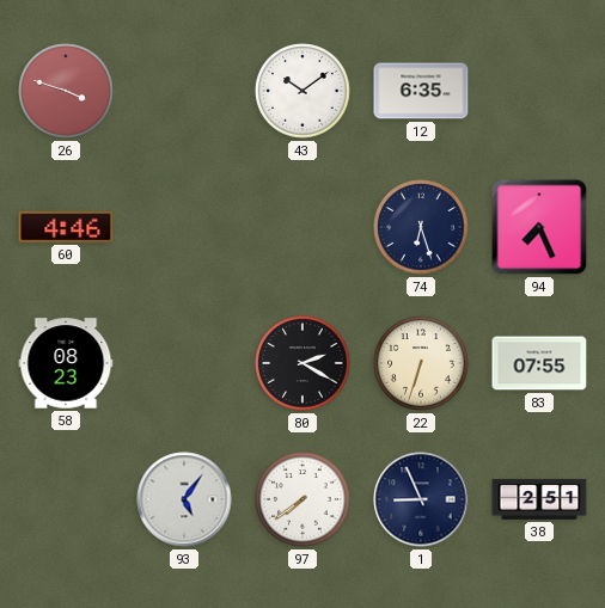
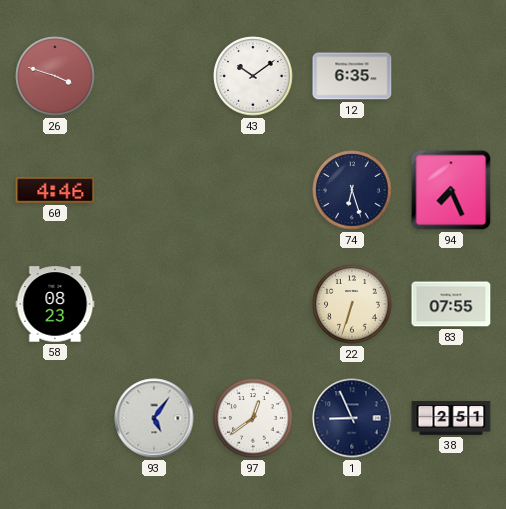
80: 2:20 -> none
97: 7:39 -> 12:39
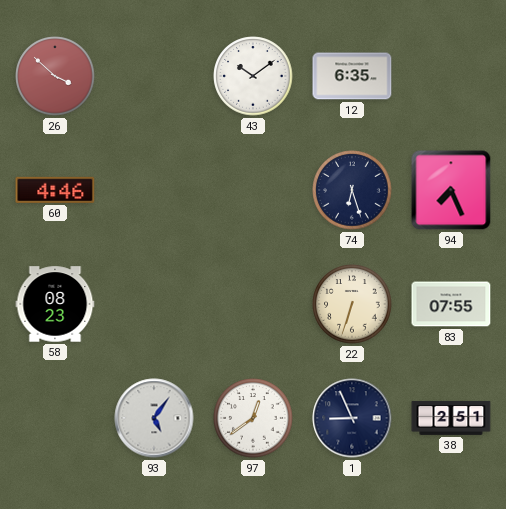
26: 3:48 -> 3:52
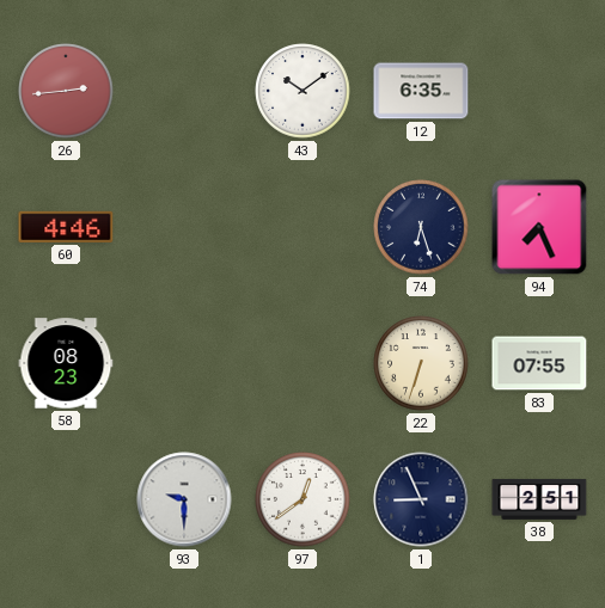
26: 3:52 -> 2:44
93: 5:06 -> 9:30
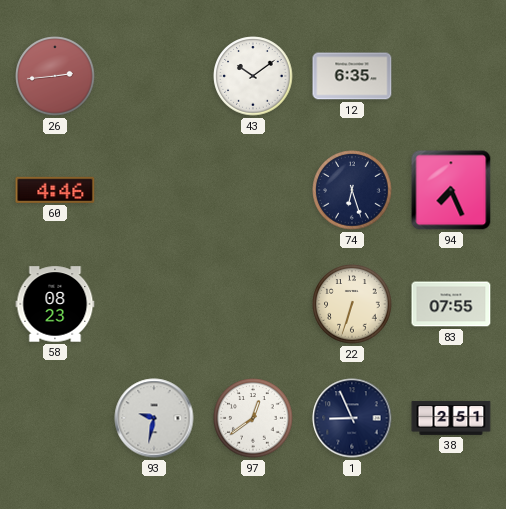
93: 9:30 -> 9:32
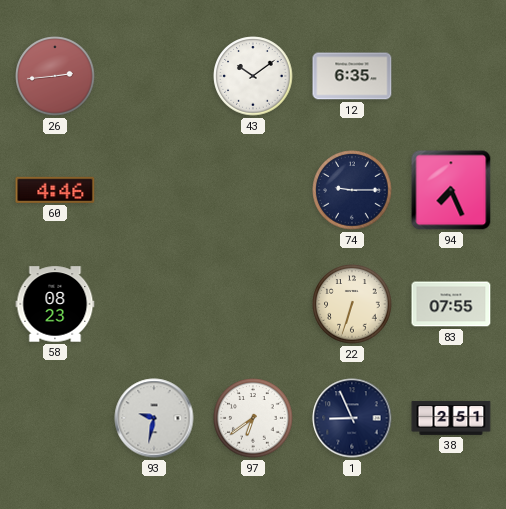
74: 6:27 -> 9:15
97: 12:39 -> 6:39
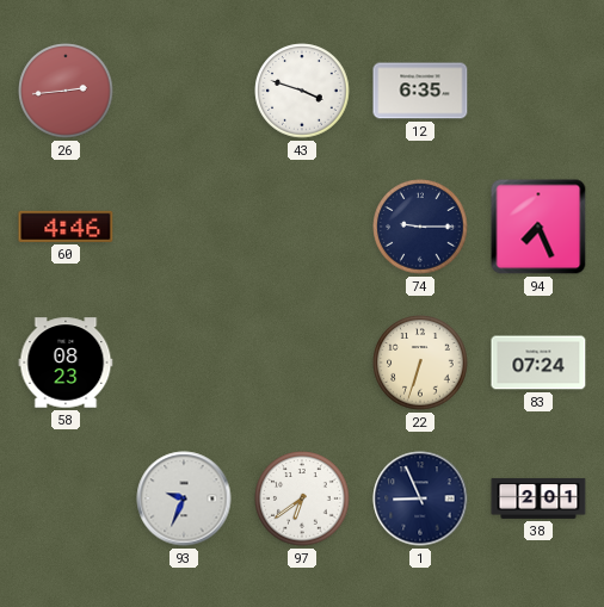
43: 10:09 -> 3:48
83: 07:55 -> 07:24
93: 9:32 -> 9:34
38: 2:51 -> 2:01
